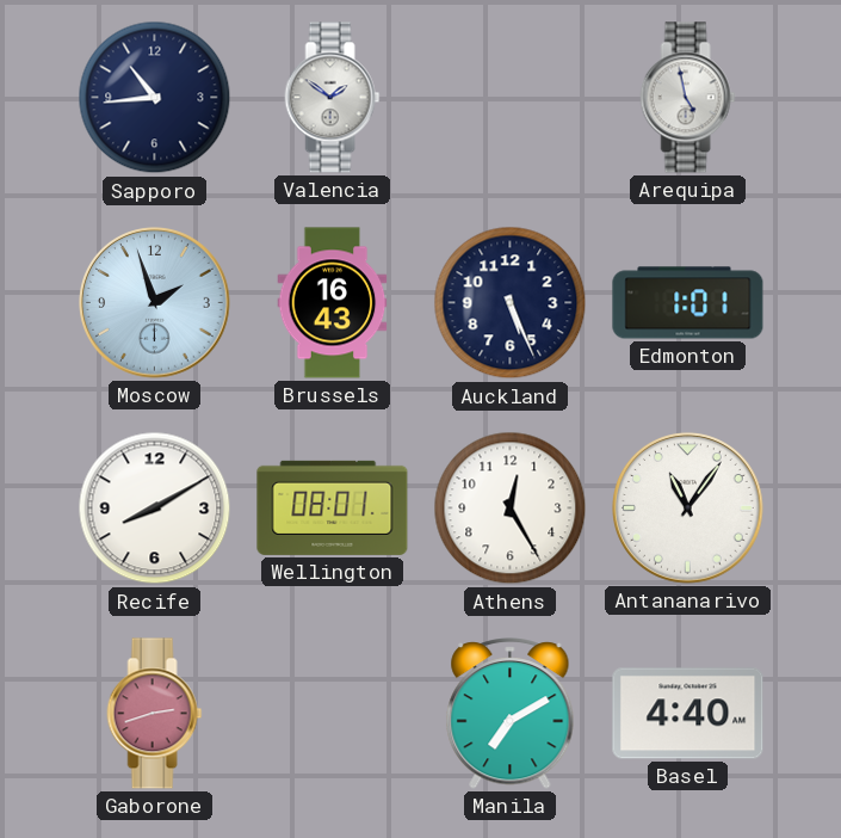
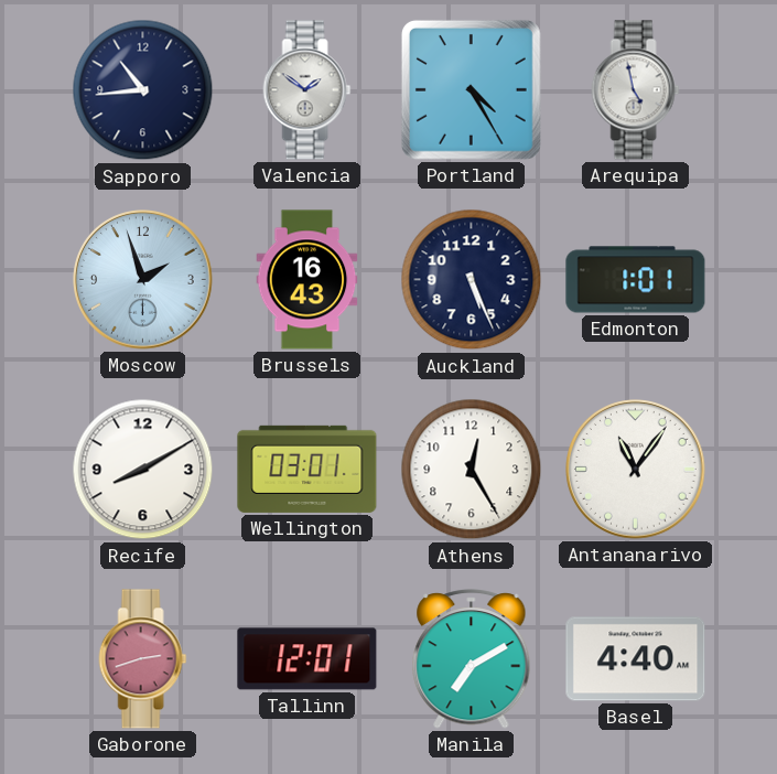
Portland: none -> 4:25
Wellington: 08:01 -> 03:01
Tallinn: none -> 12:01
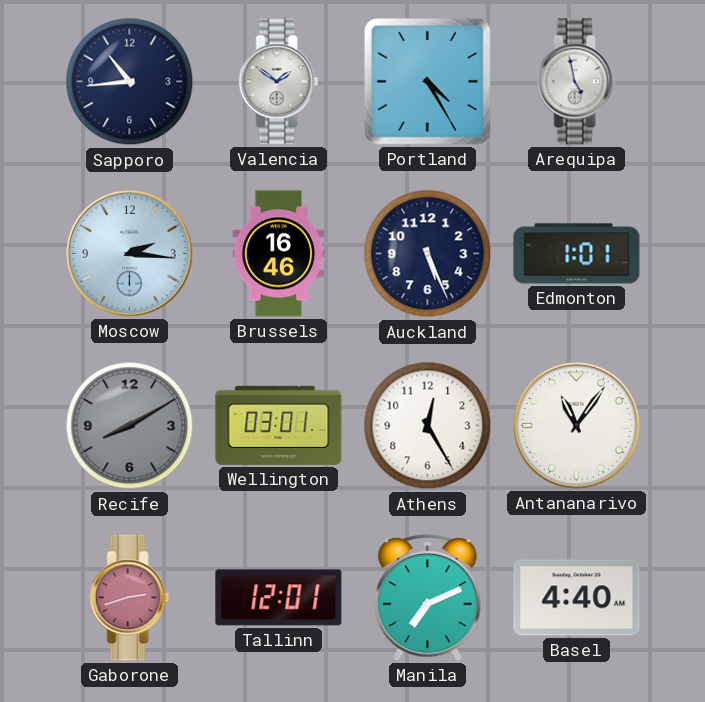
Moscow: 1:57 -> 2:16
Brussels: 16:43 -> 16:46
Recife dial: white -> grey
Manila: 7:10 -> 7:11
